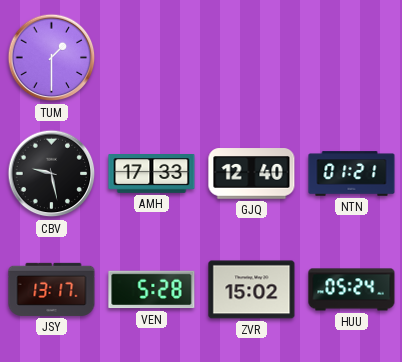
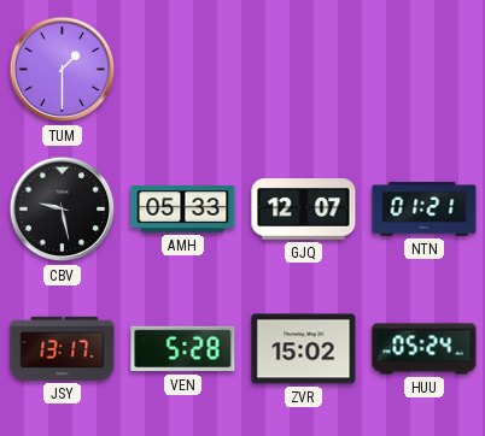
AMH: 17:33 -> 05:33
GJQ: 12:40 -> 12:07
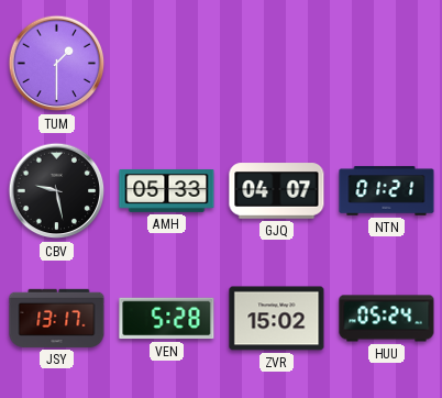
GJQ: 12:07 -> 04:07
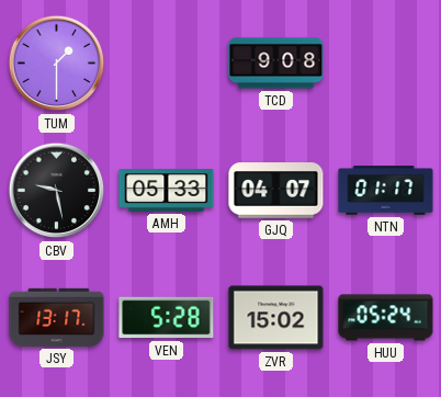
TCD: none -> 9:08
NTN: 01:21 -> 01:17
